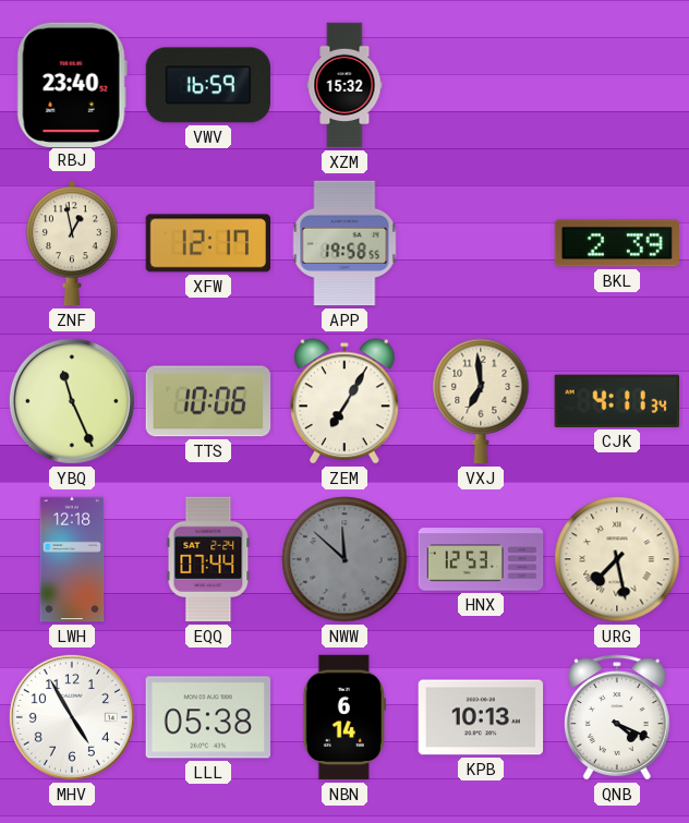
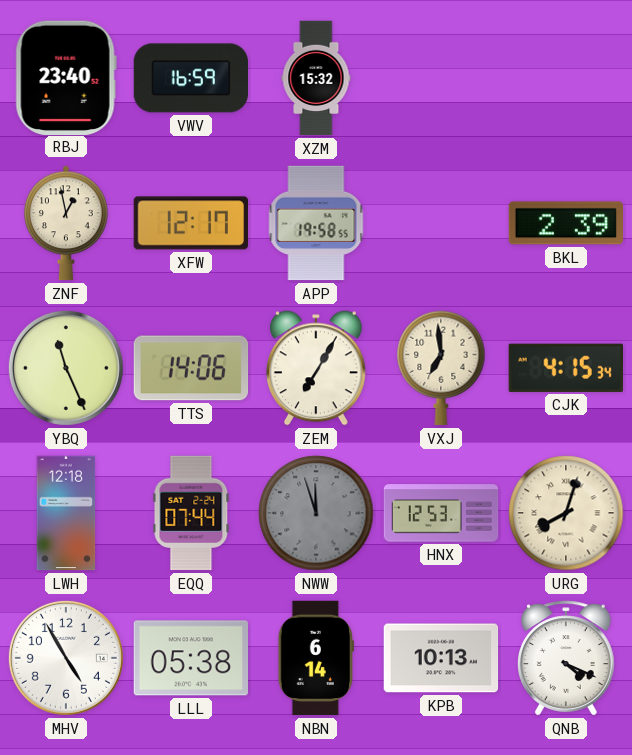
TTS: 10:06 -> 14:06
CJK: 4:11 -> 4:15
NWW: 11:52 -> 11:57
URG: 7:28 -> 8:03
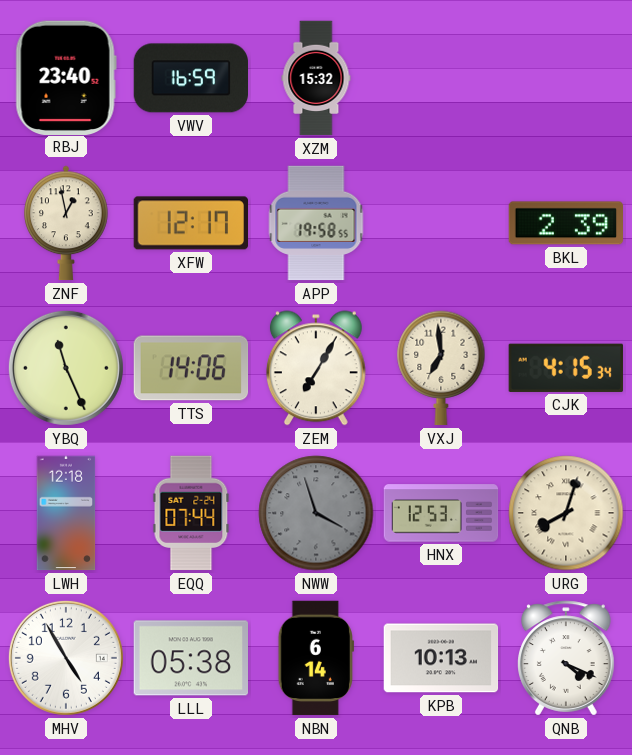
NWW: 11:57 -> 3:57
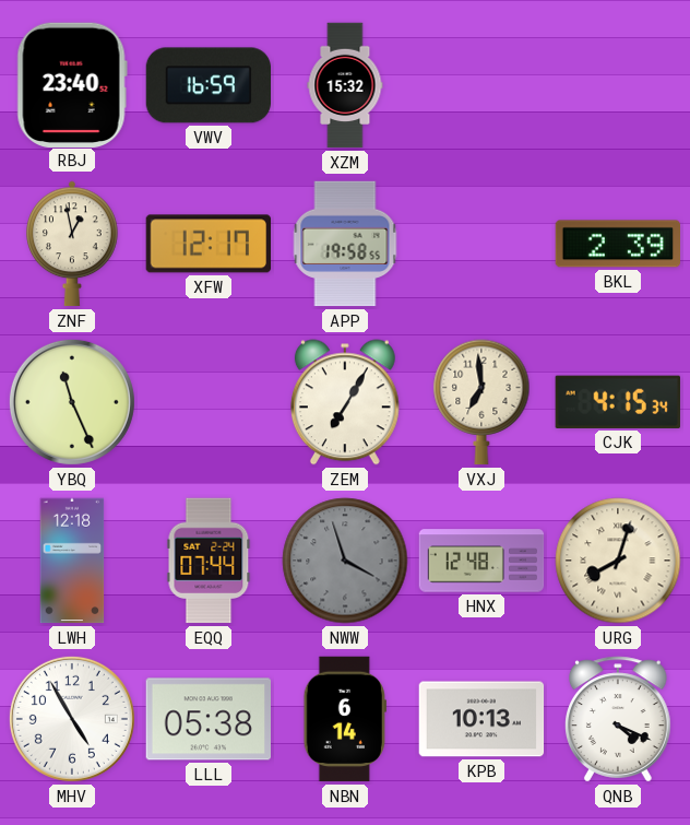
TTS: 14:06 -> none
HNX: 12:53 -> 12:48
